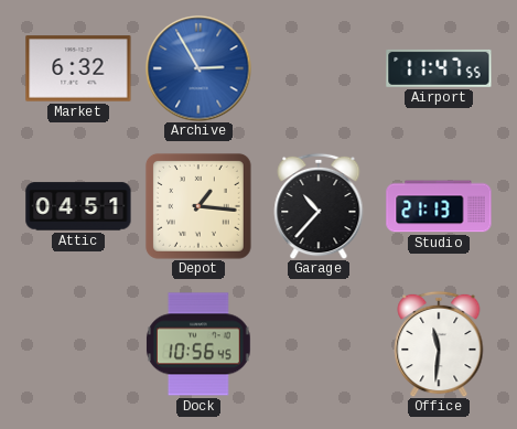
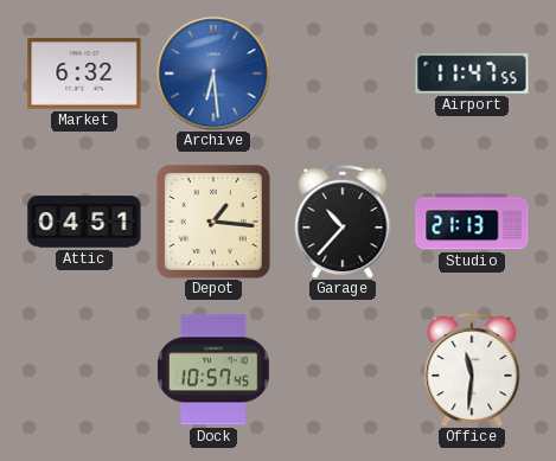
Archive: 2:55 -> 6:29
Dock: 10:56 -> 10:57
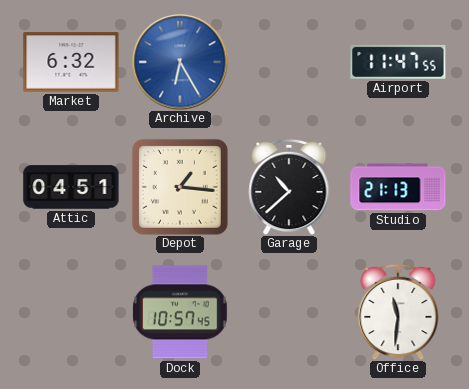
Archive: 6:29 -> 6:25
Garage: 10:37 -> 10:38
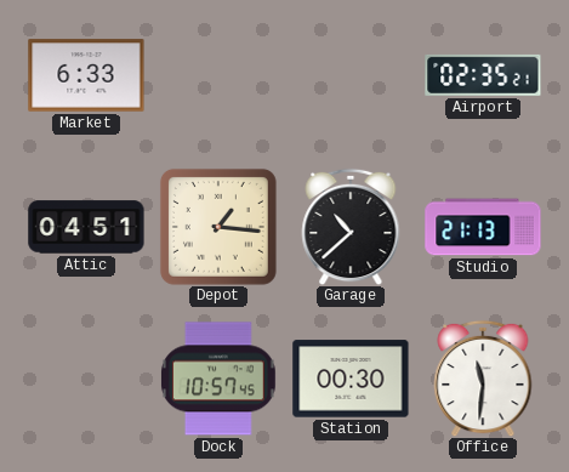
Market: 6:32 -> 6:33
Archive: 6:25 -> none
Airport: 11:47 -> 02:35
Station: none -> 00:30
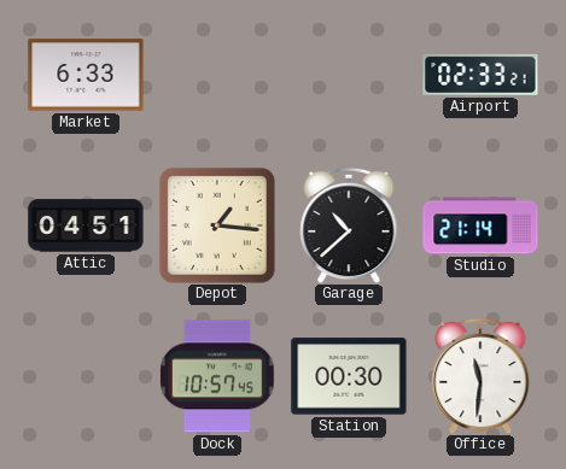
Airport: 02:35 -> 02:33
Studio: 21:13 -> 21:14
